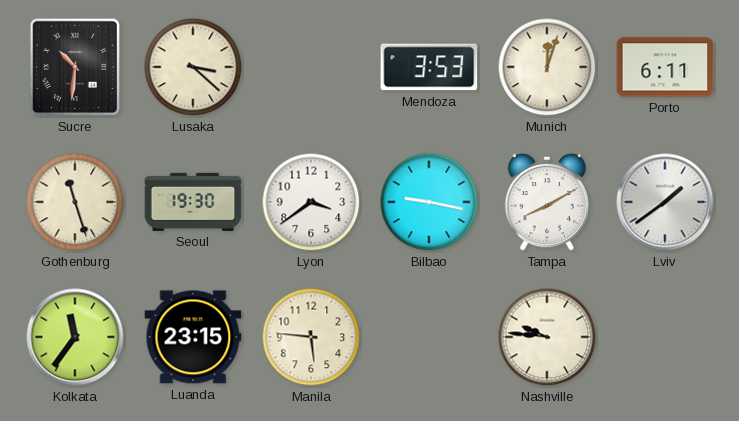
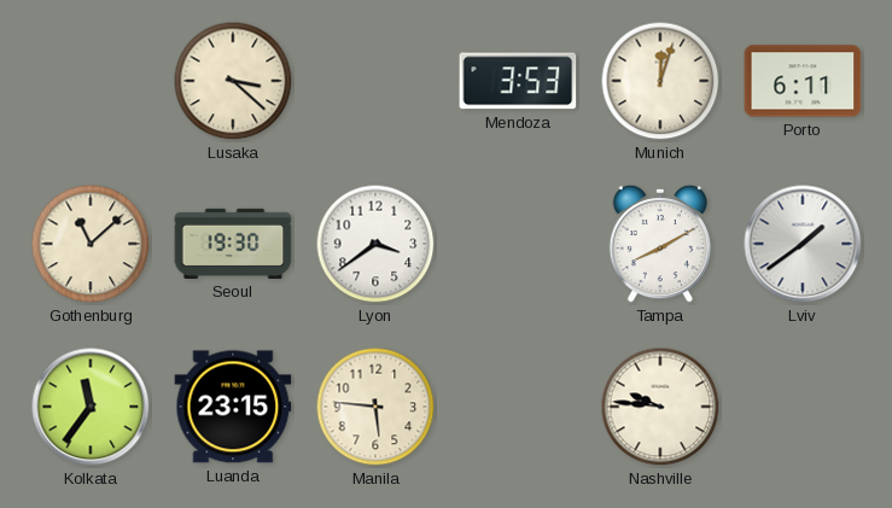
Sucre: 10:31 -> none
Gothenburg: 11:27 -> 11:08
Bilbao: 9:17 -> none
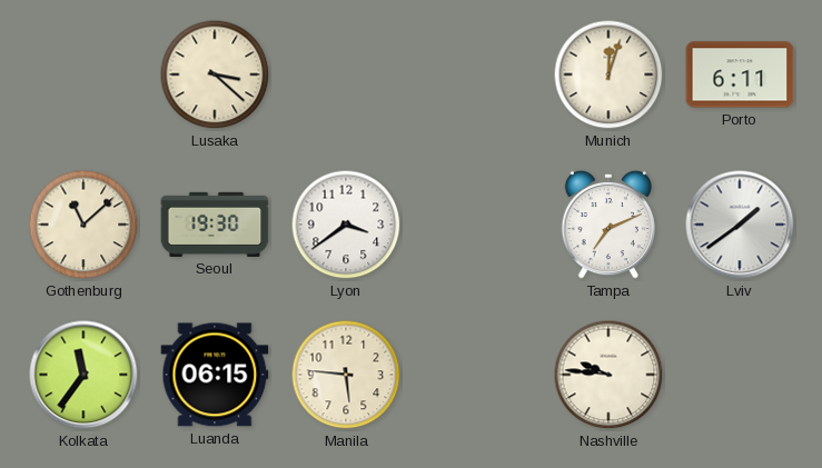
Mendoza: 3:53 -> none
Tampa: 8:10 -> 7:11
Luanda: 23:15 -> 06:15
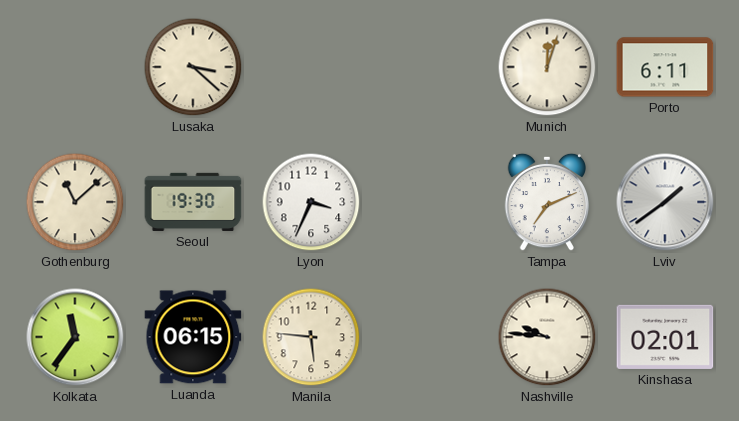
Lyon: 3:39 -> 3:34
Kinshasa: none -> 02:01
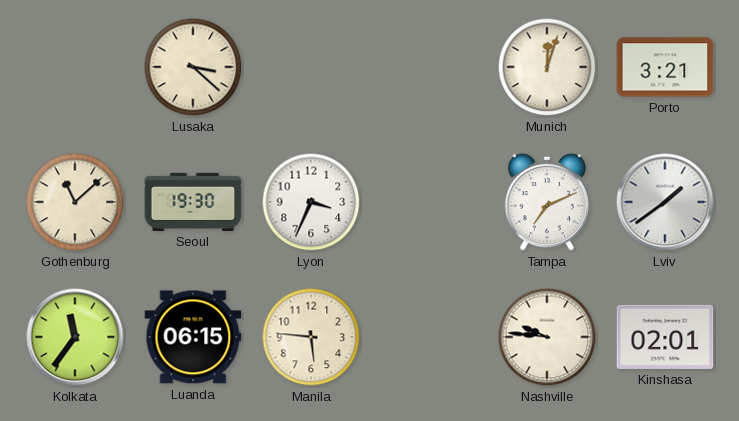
Porto: 6:11 -> 3:21
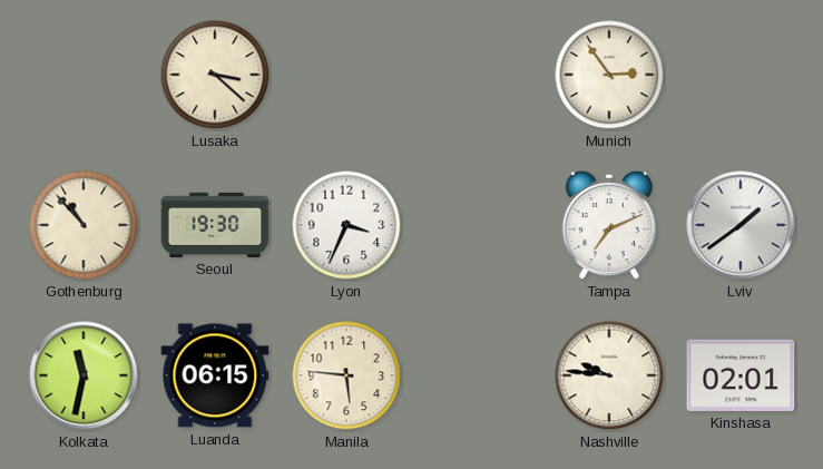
Munich: 12:03 -> 2:54
Porto: 3:21 -> none
Gothenburg: 11:08 -> 10:53
Kolkata: 11:36 -> 11:32
